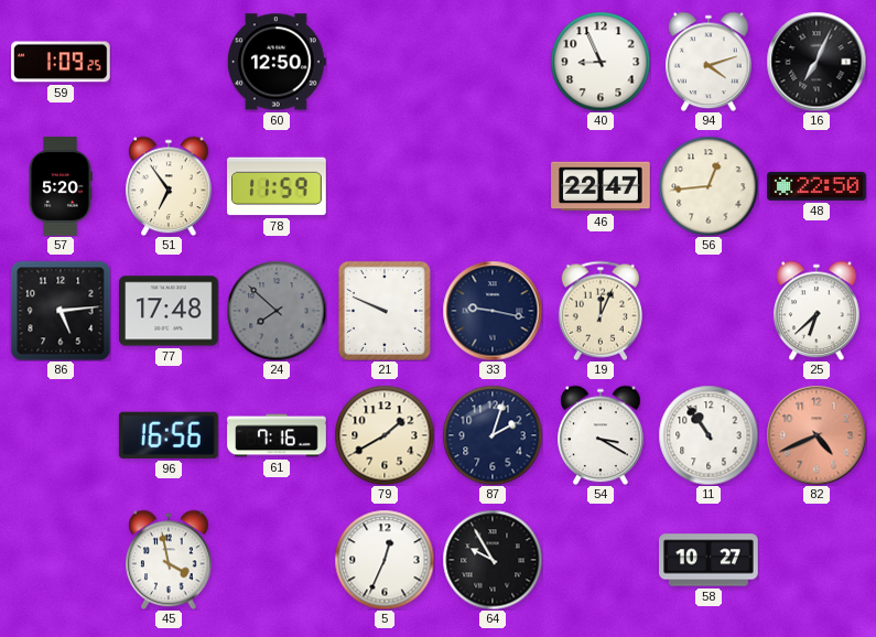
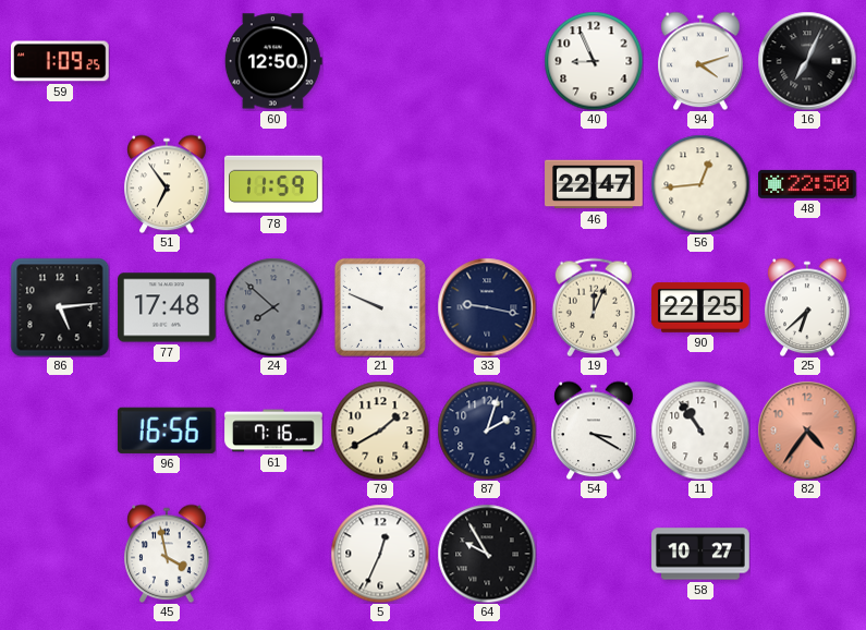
57: 5:20 -> none
90: none -> 22:25
82: 4:41 -> 4:36
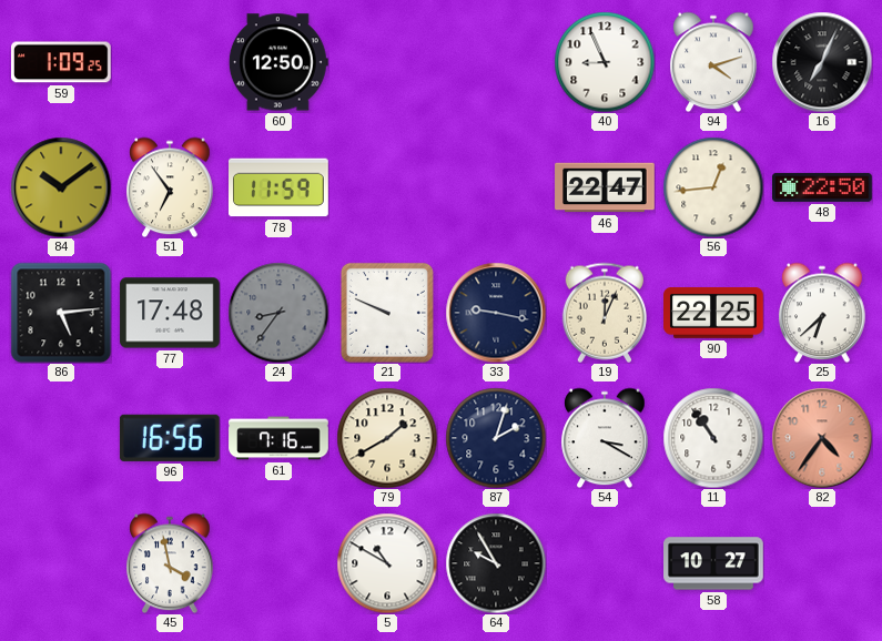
84: none -> 10:09
24: 7:52 -> 8:36
5: 12:34 -> 10:50
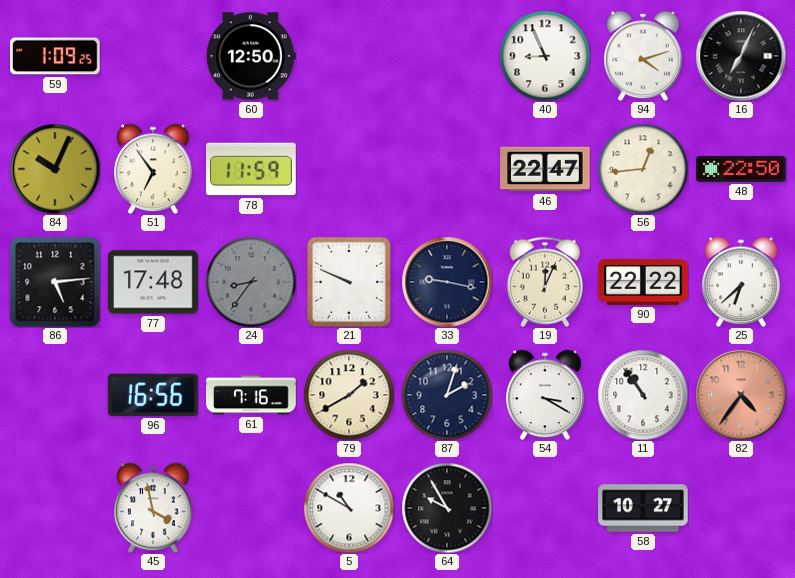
84: 10:09 -> 10:04
90: 22:25 -> 22:22
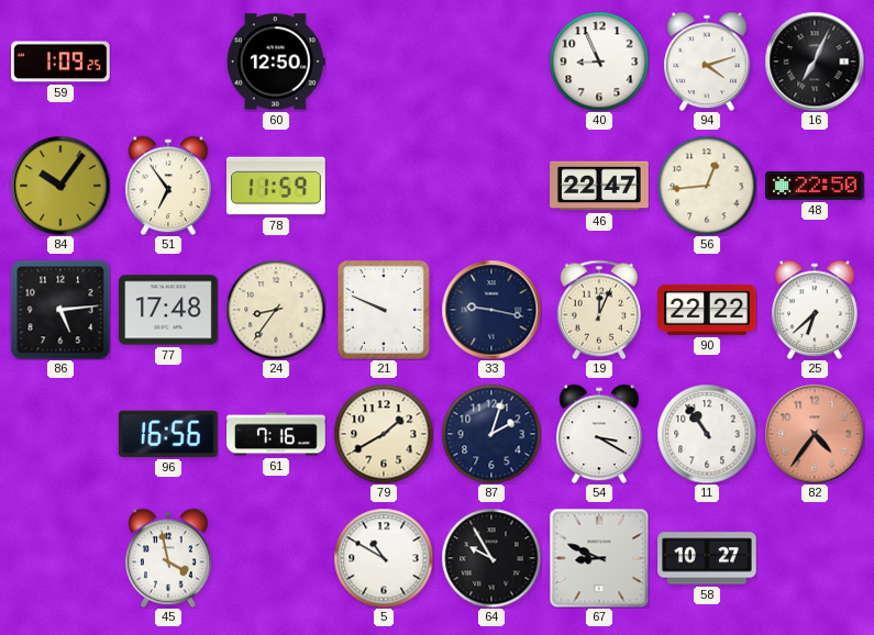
84: 10:04 -> 10:06
24 dial: grey -> cream
67: none -> 8:49
